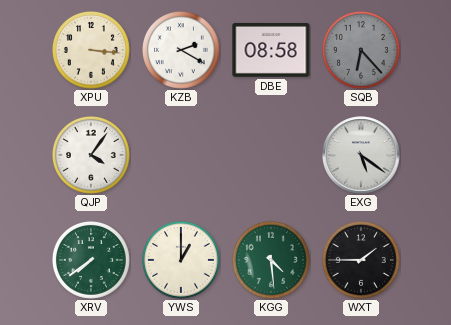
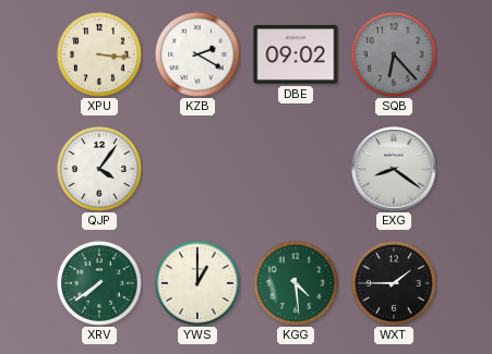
DBE: 08:58 -> 09:02
EXG: 5:21 -> 8:21
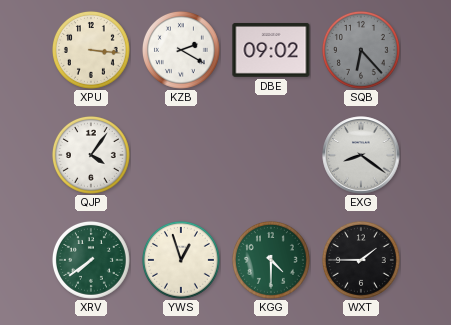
YWS: 1:00 -> 12:57
KGG: 4:29 -> 4:30
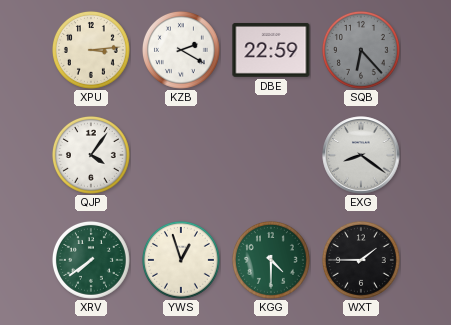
XPU: 3:16 -> 3:14
DBE: 09:02 -> 22:59
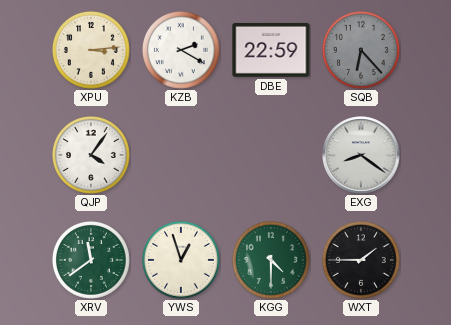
XRV: 7:39 -> 11:39
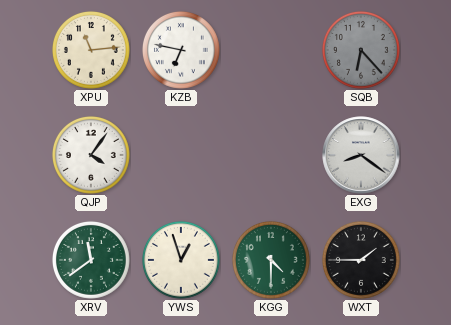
XPU: 3:14 -> 11:14
KZB: 2:20 -> 6:47
DBE: 22:59 -> none
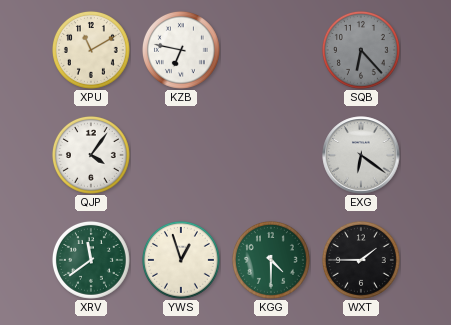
XPU: 11:14 -> 11:10
EXG: 8:21 -> 6:21
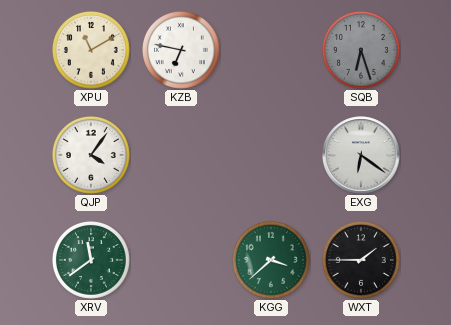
SQB: 6:23 -> 6:27
YWS: 12:57 -> none
KGG: 4:30 -> 3:38
